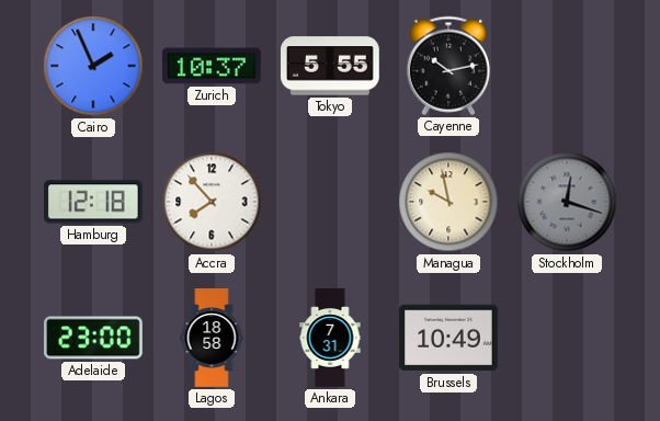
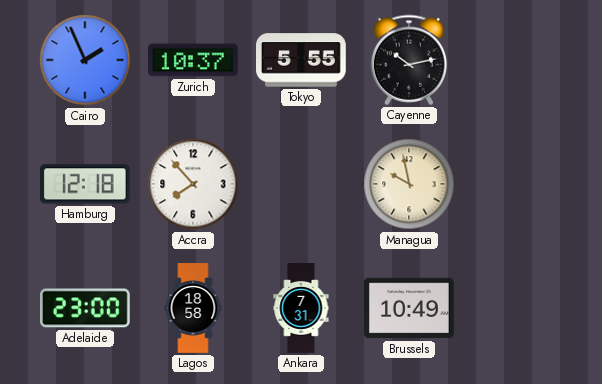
Stockholm: 12:18 -> none
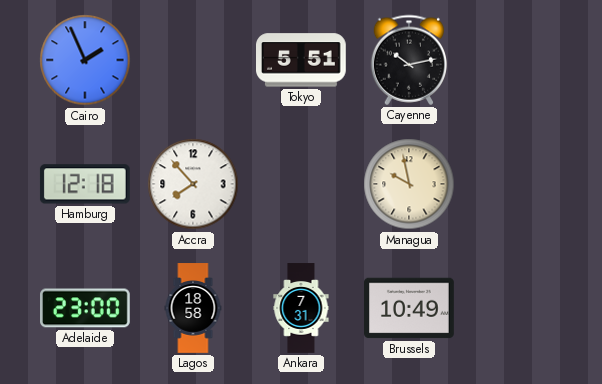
Zurich: 10:37 -> none
Tokyo: 5:55 -> 5:51
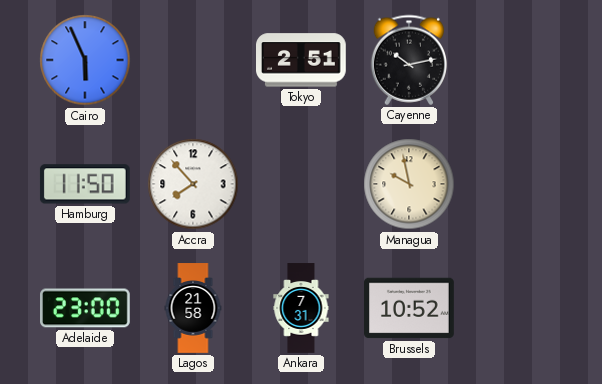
Cairo: 1:56 -> 5:56
Tokyo: 5:51 -> 2:51
Hamburg: 12:18 -> 11:50
Lagos: 18:58 -> 21:58
Brussels: 10:49 -> 10:52
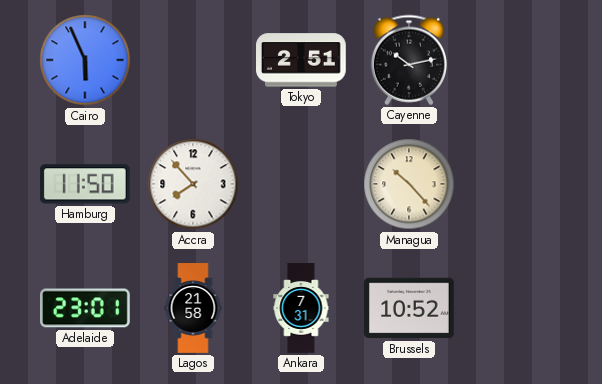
Managua: 9:58 -> 10:23
Adelaide: 23:00 -> 23:01
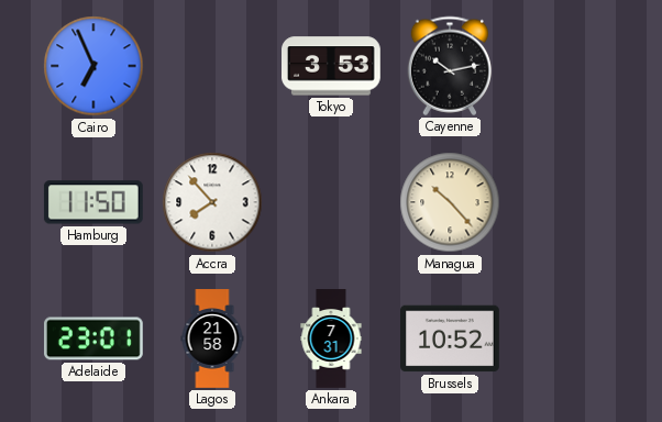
Cairo: 5:56 -> 6:56
Tokyo: 2:51 -> 3:53
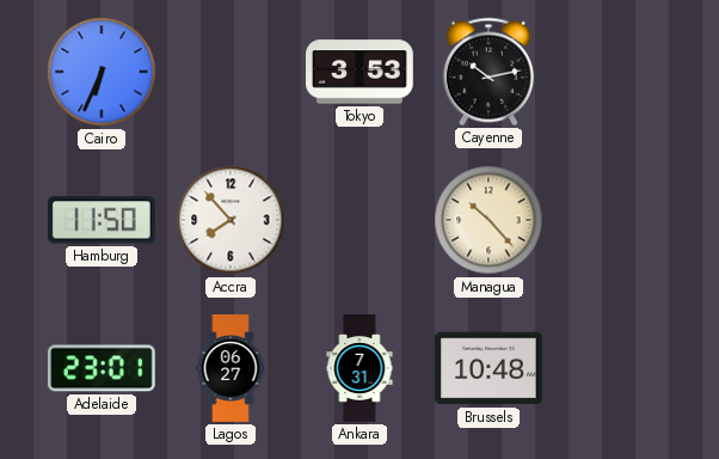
Cairo: 6:56 -> 6:34
Lagos: 21:58 -> 06:27
Brussels: 10:52 -> 10:48
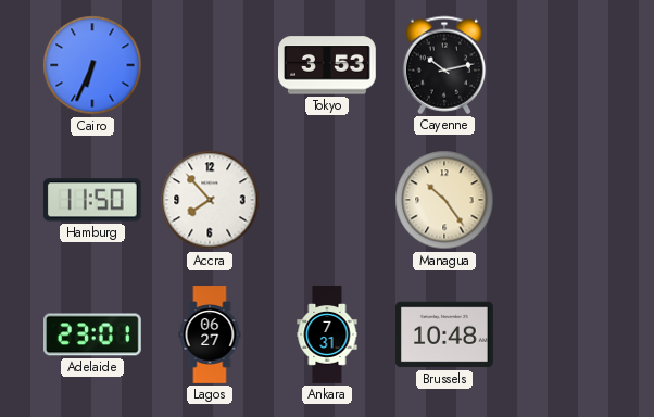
Managua: 10:23 -> 10:24
